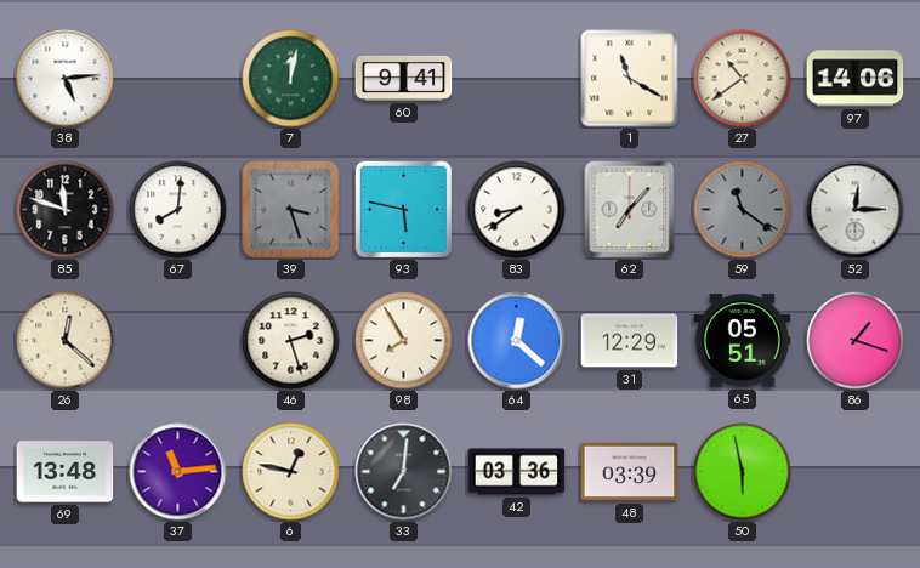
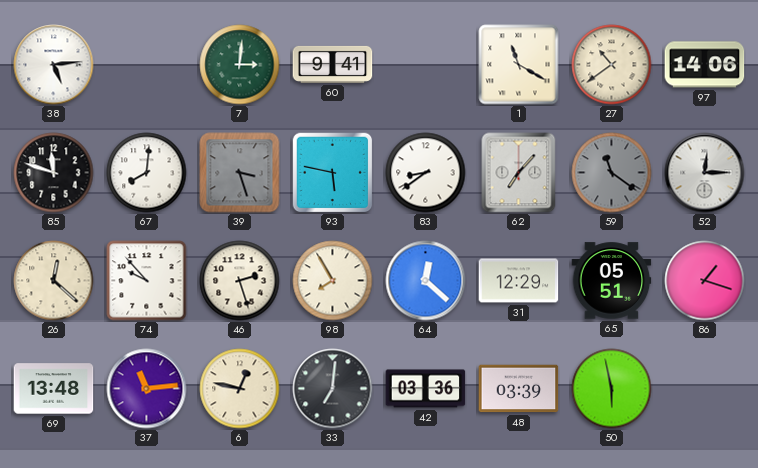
7: 12:02 -> 3:01
74: none -> 9:53
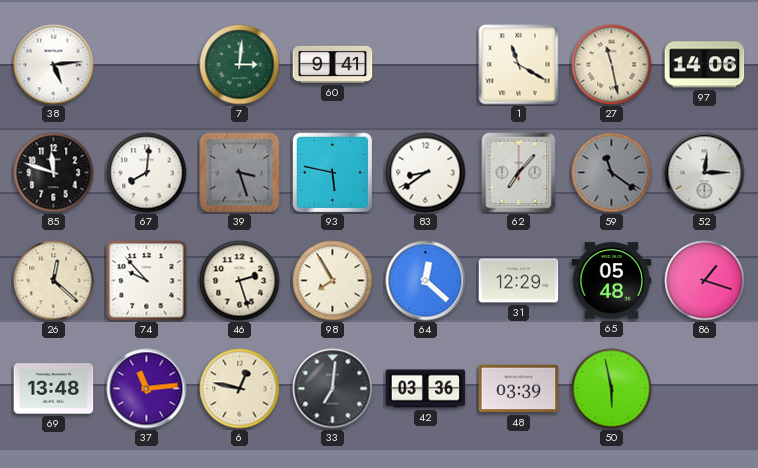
27: 10:39 -> 11:28
65: 05:51 -> 05:48
